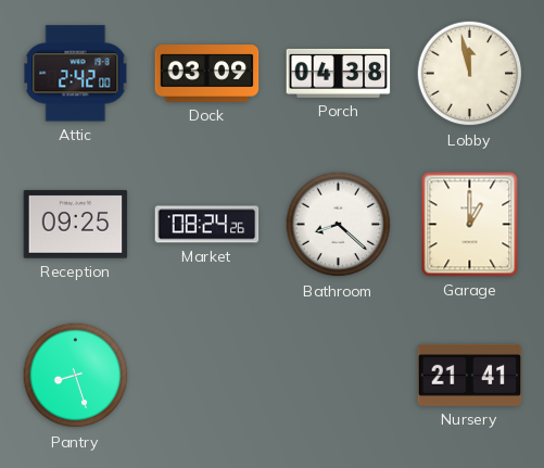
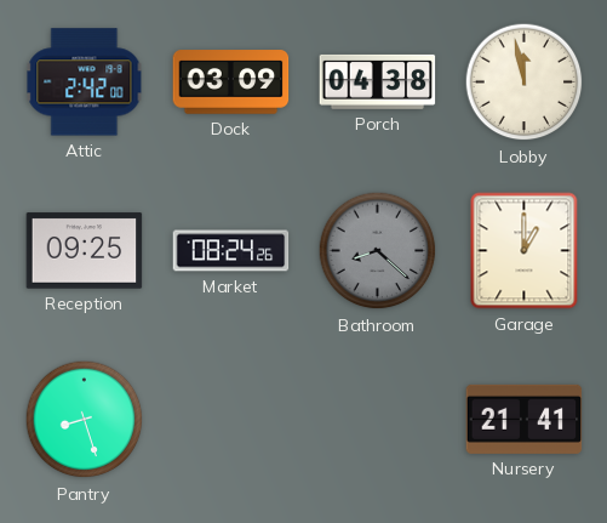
Bathroom dial: white -> grey
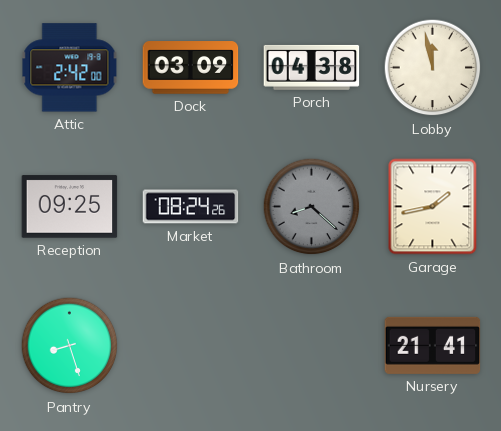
Garage: 1:00 -> 1:43
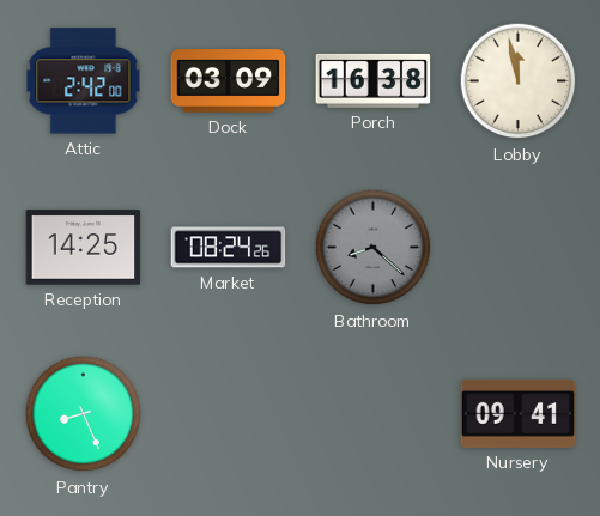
Porch: 04:38 -> 16:38
Reception: 09:25 -> 14:25
Garage: 1:43 -> none
Pantry: 8:27 -> 8:26
Nursery: 21:41 -> 09:41
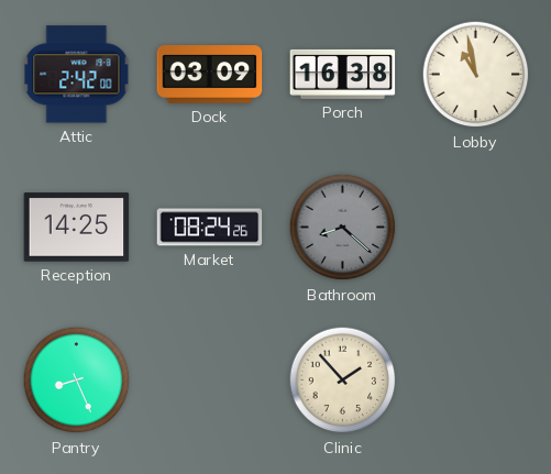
Lobby: 11:58 -> 10:58
Clinic: none -> 1:53
Nursery: 09:41 -> none
